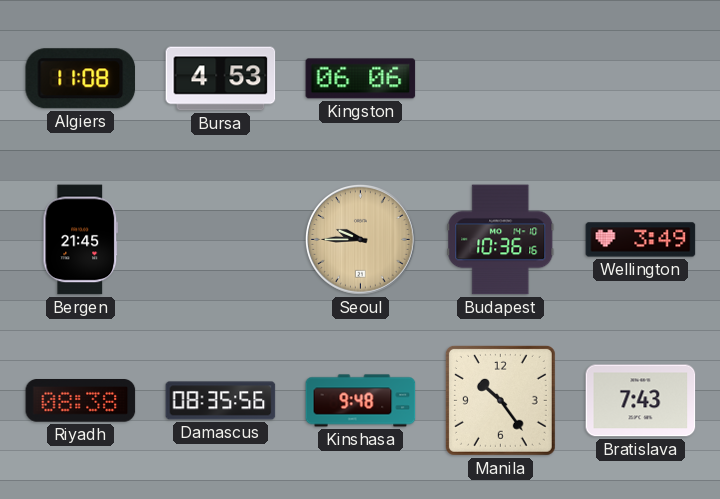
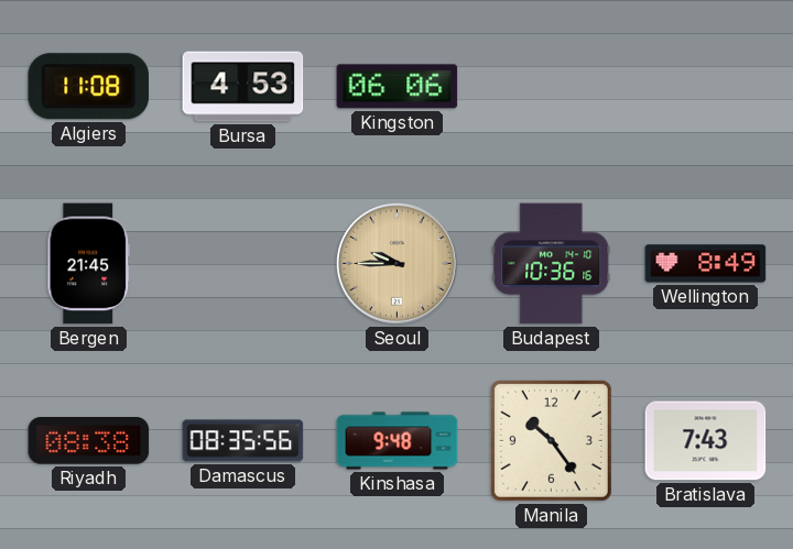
Wellington: 3:49 -> 8:49
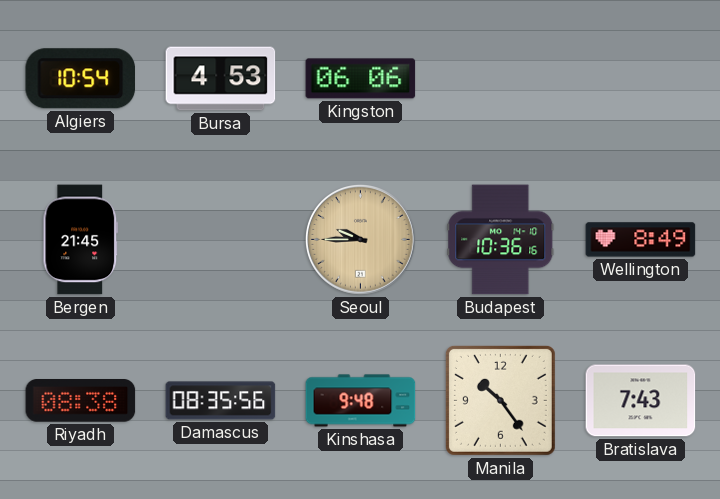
Algiers: 11:08 -> 10:54
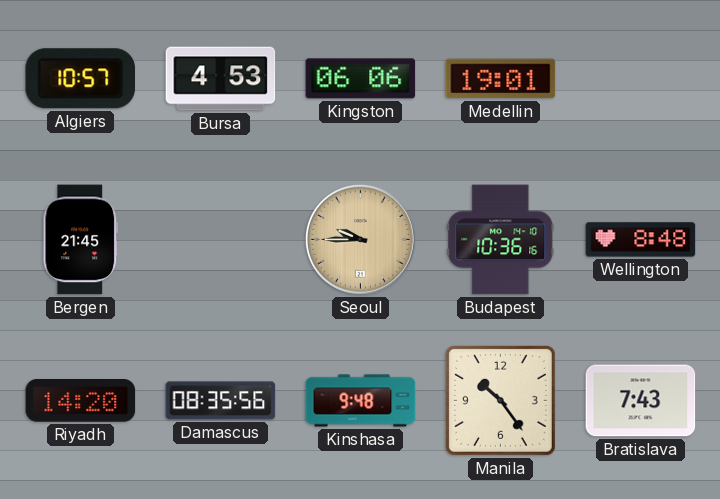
Algiers: 10:54 -> 10:57
Medellin: none -> 19:01
Wellington: 8:49 -> 8:48
Riyadh: 08:38 -> 14:20
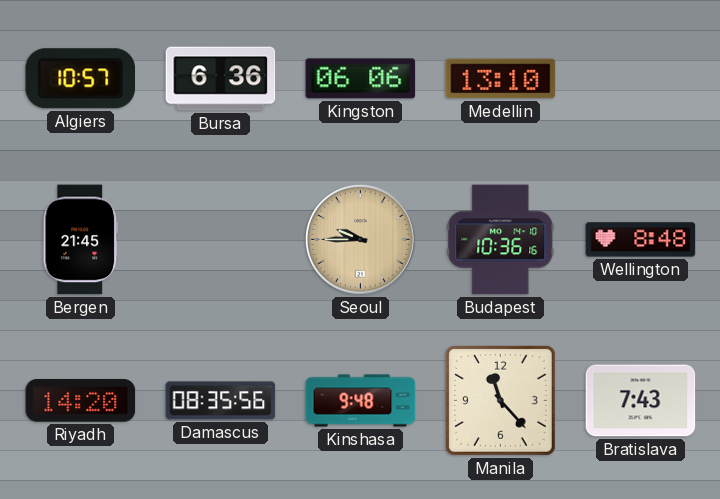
Bursa: 4:53 -> 6:36
Medellin: 19:01 -> 13:10
Manila: 10:24 -> 11:23
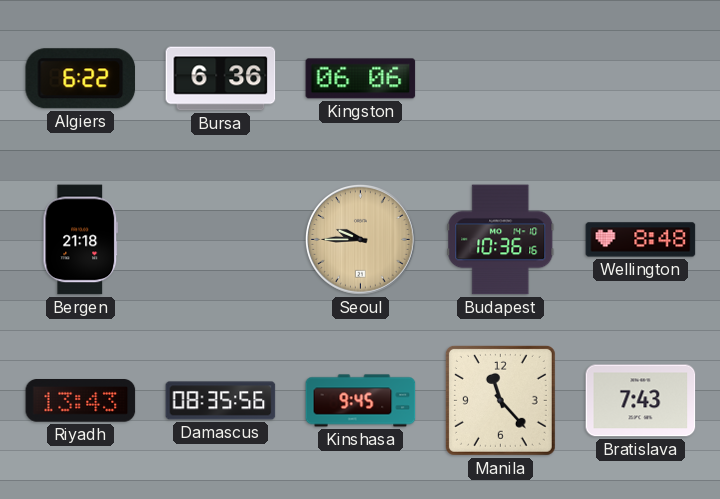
Algiers: 10:57 -> 6:22
Medellin: 13:10 -> none
Bergen: 21:45 -> 21:18
Riyadh: 14:20 -> 13:43
Kinshasa: 9:48 -> 9:45
